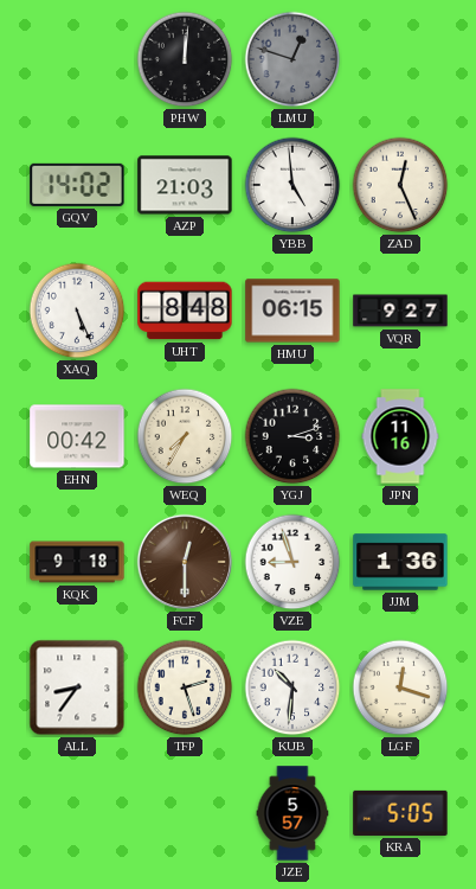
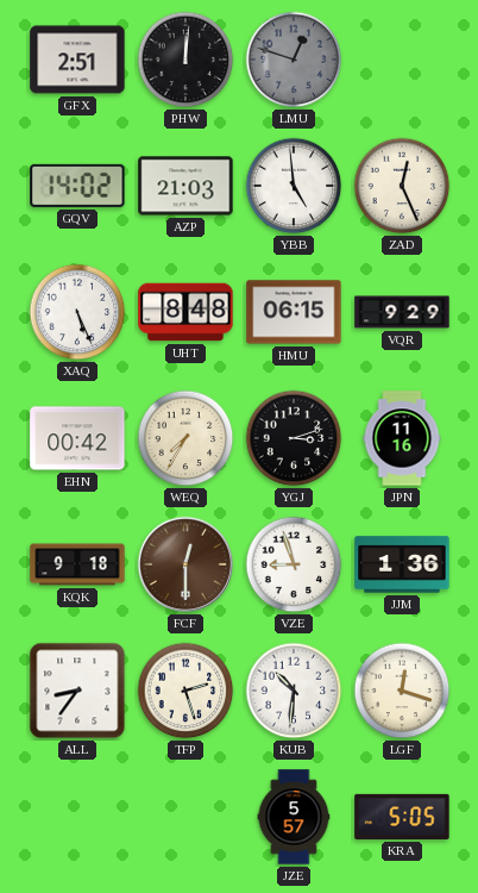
GFX: none -> 2:51
VQR: 9:27 -> 9:29
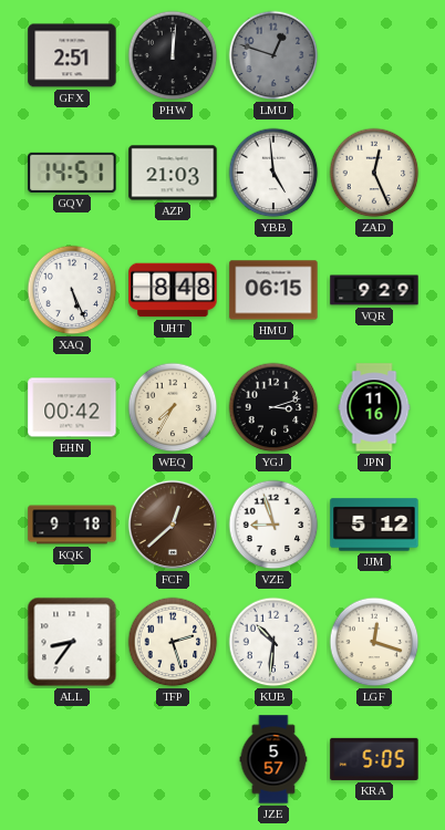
GQV: 14:02 -> 14:51
FCF: 12:30 -> 12:38
JJM: 1:36 -> 5:12
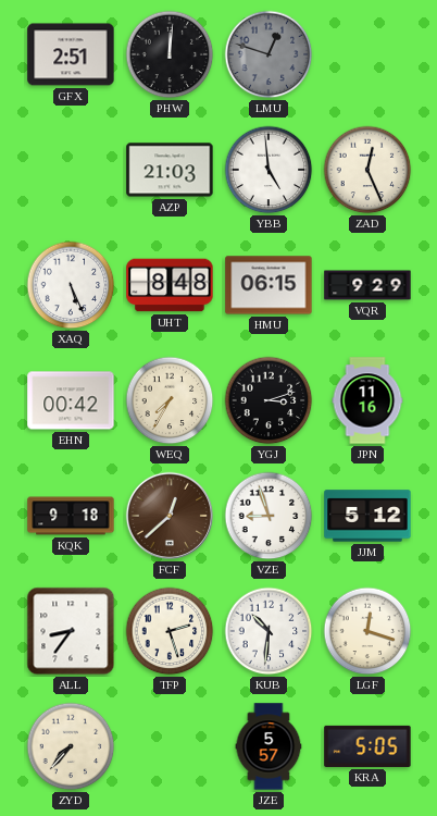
GQV: 14:51 -> none
ZYD: none -> 7:37
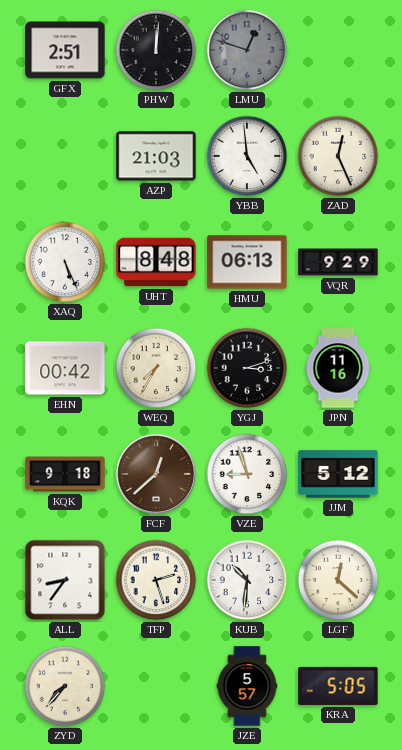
HMU: 06:15 -> 06:13
LGF: 12:18 -> 12:22
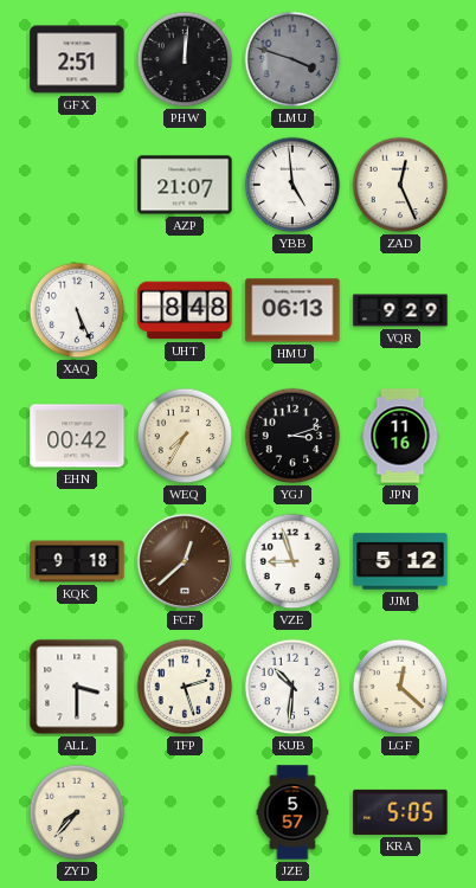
LMU: 12:48 -> 3:48
AZP: 21:03 -> 21:07
ALL: 8:36 -> 3:30
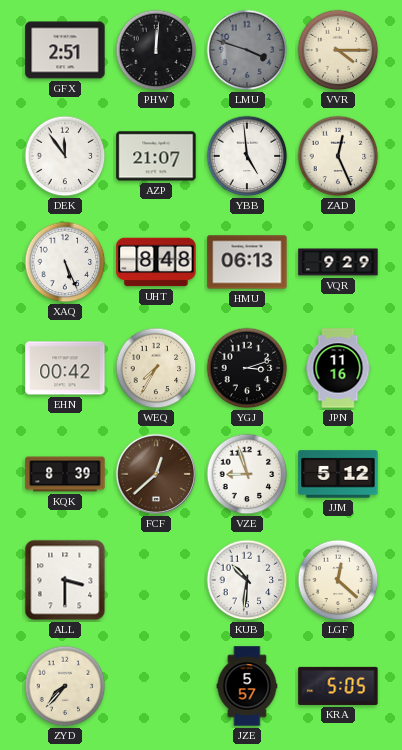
VVR: none -> 4:15
DEK: none -> 11:54
KQK: 9:18 -> 8:39
TFP: 2:27 -> none
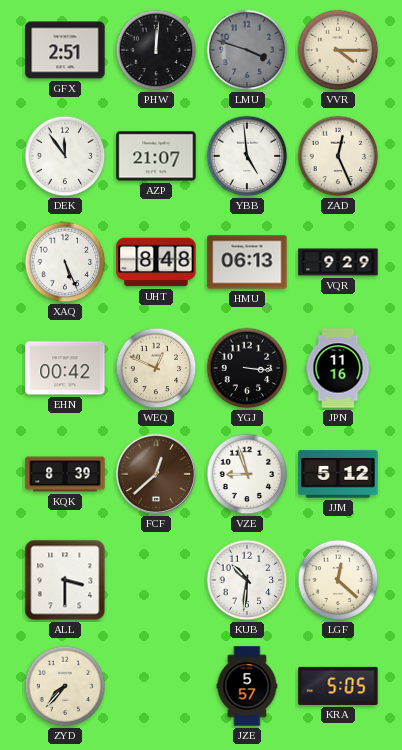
WEQ: 7:35 -> 12:49
YGJ: 3:12 -> 3:16
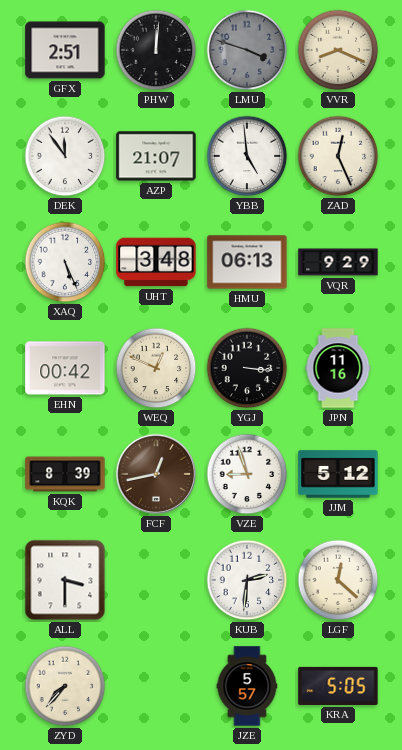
VVR: 4:15 -> 8:19
UHT: 8:48 -> 3:48
FCF: 12:38 -> 12:43
KUB: 10:31 -> 2:31
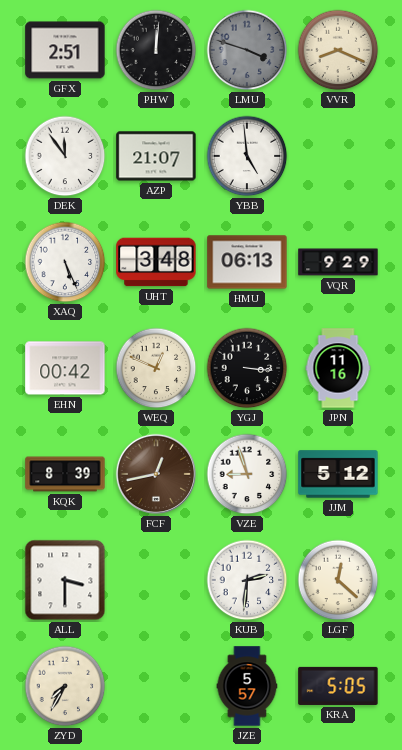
ZAD: 12:26 -> none
ZYD: 7:37 -> 7:35
